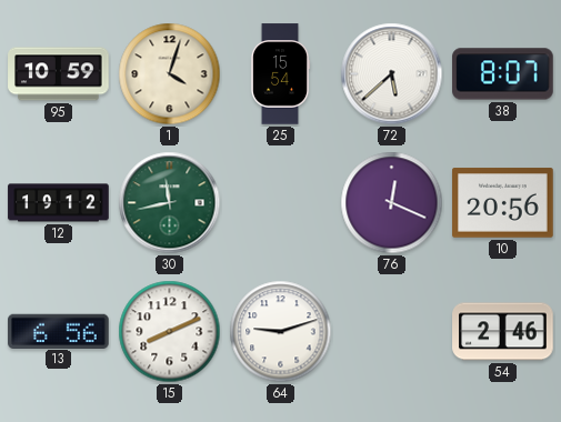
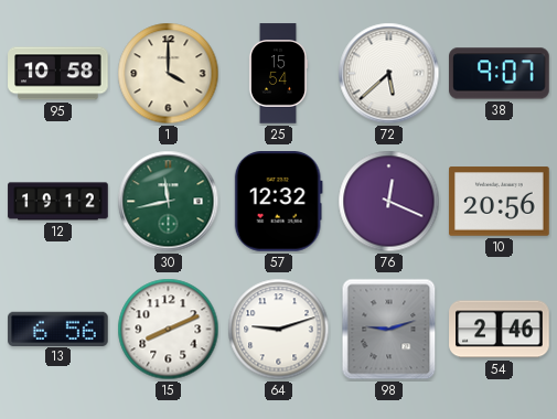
95: 10:59 -> 10:58
1: 4:03 -> 4:00
38: 8:07 -> 9:07
57: none -> 12:32
98: none -> 9:12
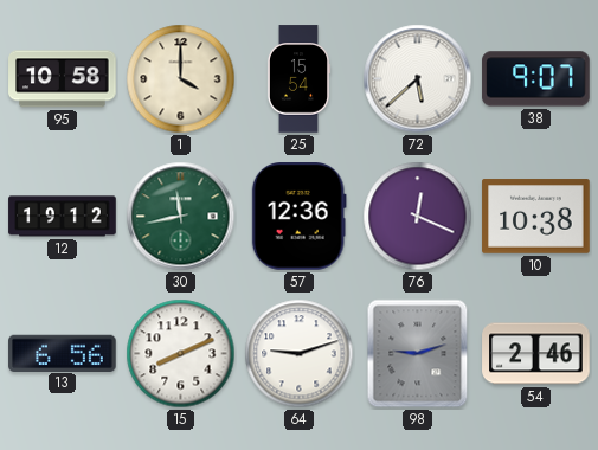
57: 12:32 -> 12:36
10: 20:56 -> 10:38
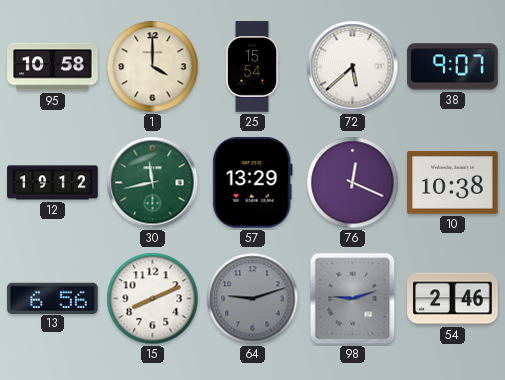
57: 12:36 -> 13:29
64 dial: white -> grey
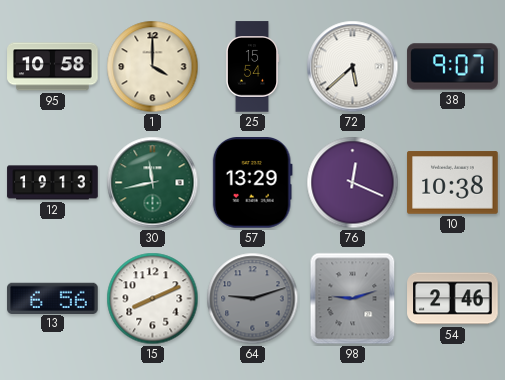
12: 19:12 -> 19:13
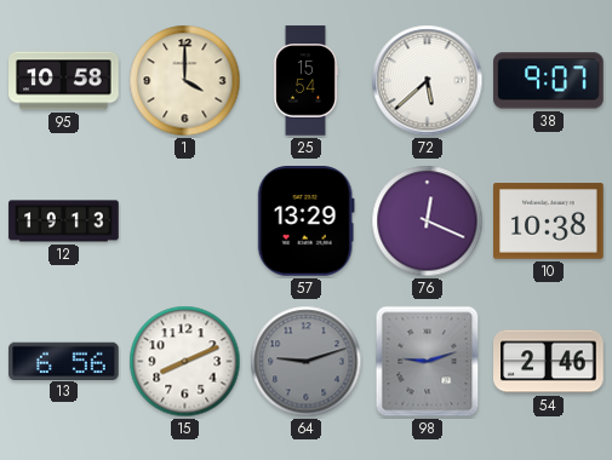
30: 11:43 -> none
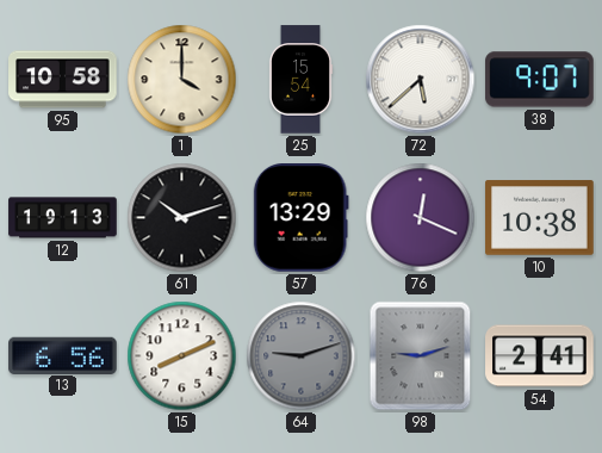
61: none -> 10:12
54: 2:46 -> 2:41
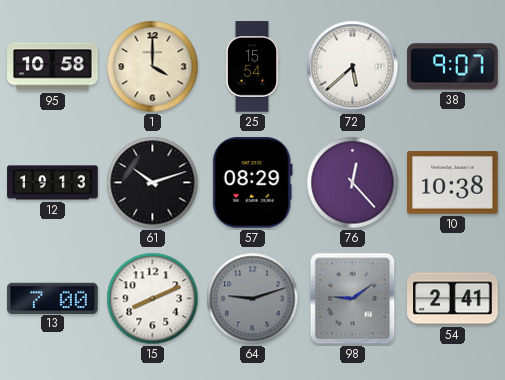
57: 13:29 -> 08:29
76: 12:19 -> 12:23
13: 6:56 -> 7:00
98: 9:12 -> 9:09
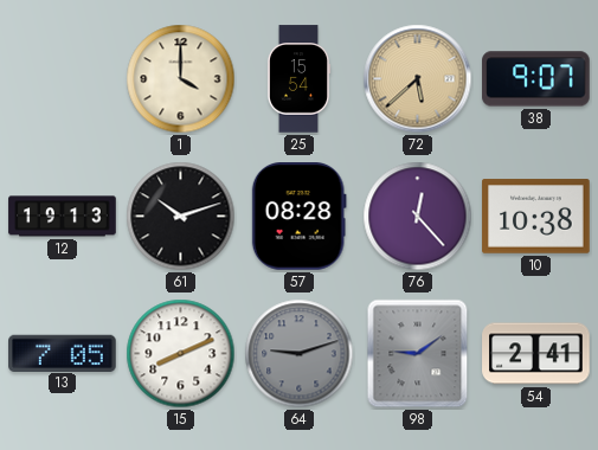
95: 10:58 -> none
72 dial: white -> champagne
57: 08:29 -> 08:28
13: 7:00 -> 7:05
